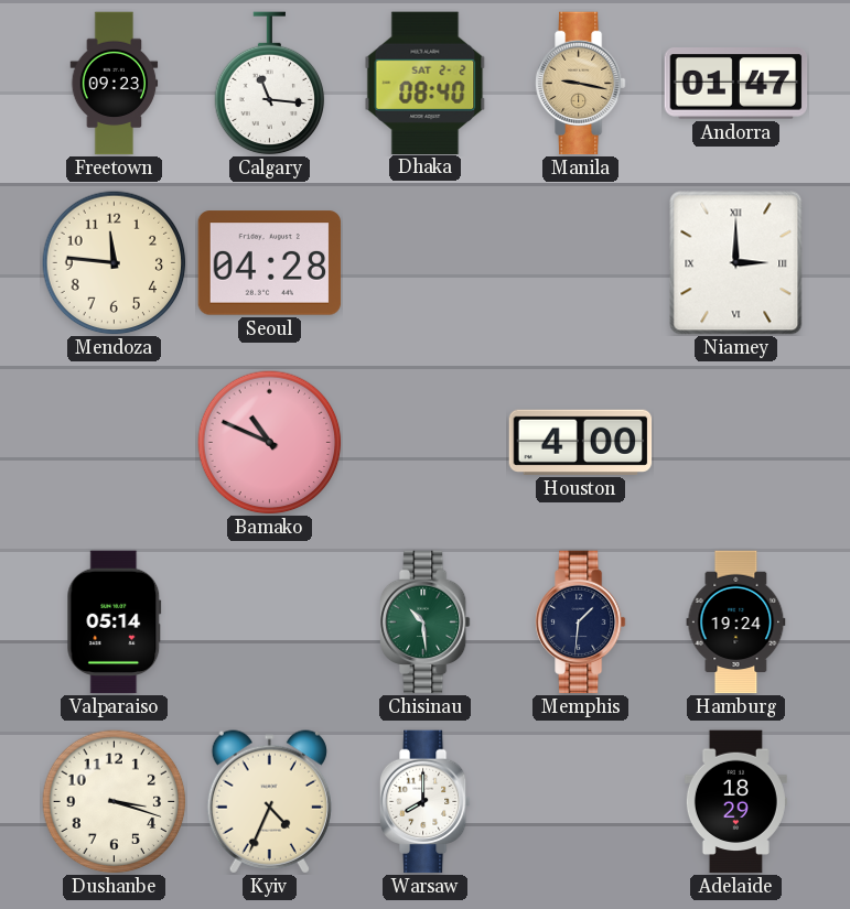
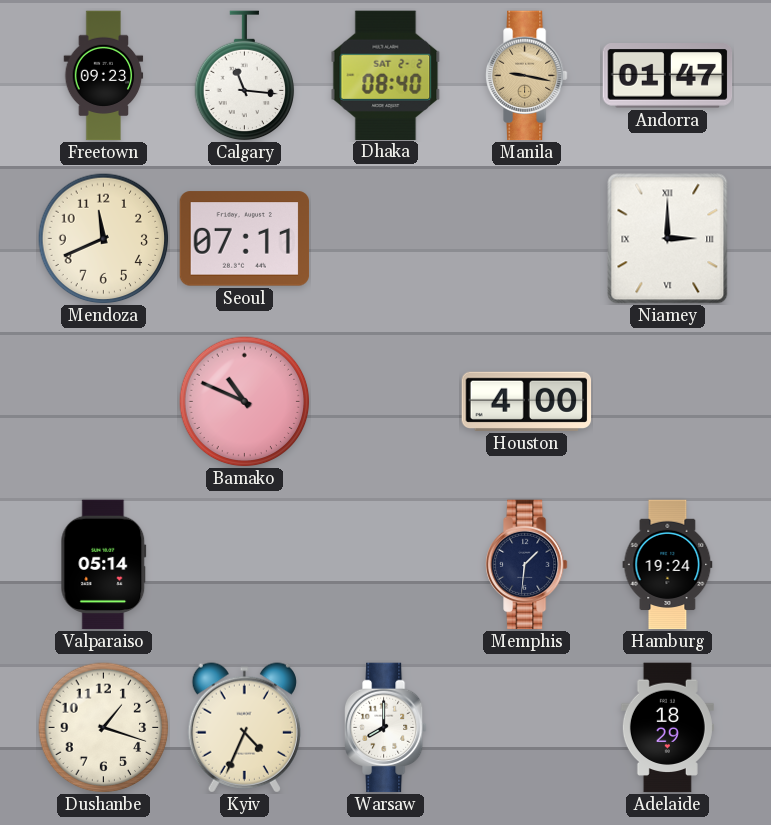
Mendoza: 11:46 -> 11:41
Seoul: 04:28 -> 07:11
Chisinau: 10:29 -> none
Dushanbe: 3:18 -> 1:18
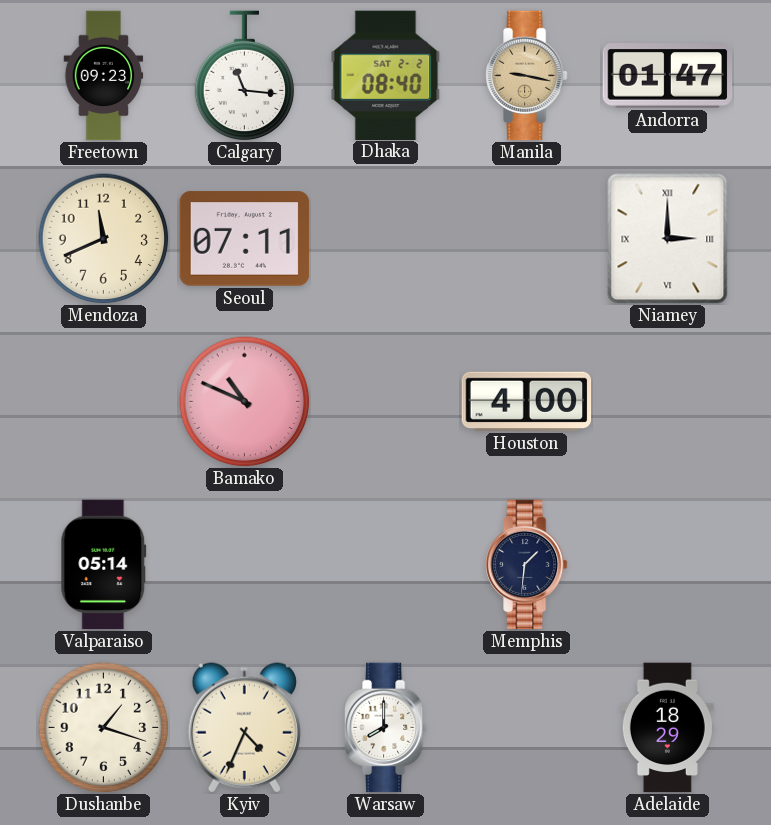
Hamburg: 19:24 -> none
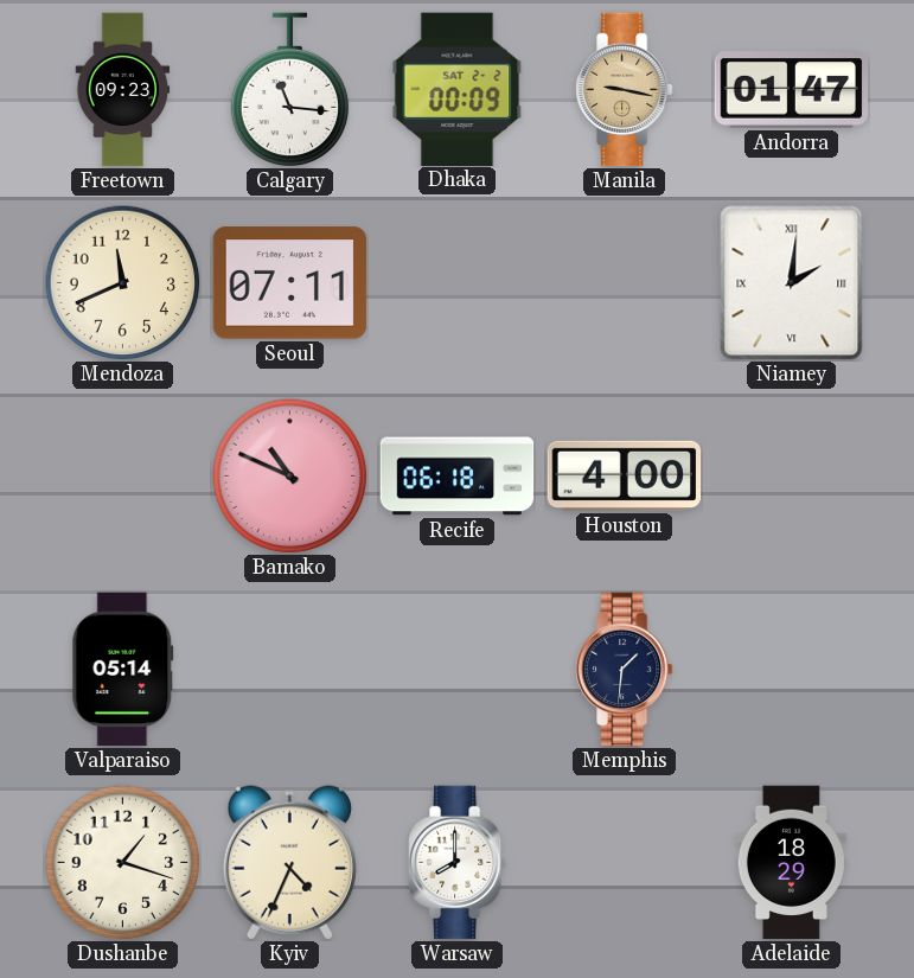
Dhaka: 08:40 -> 00:09
Niamey: 3:00 -> 2:01
Recife: none -> 06:18
